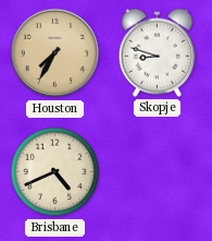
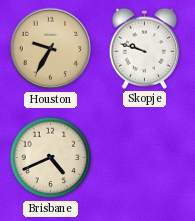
Houston: 7:35 -> 9:35
Skopje: 8:48 -> 9:48
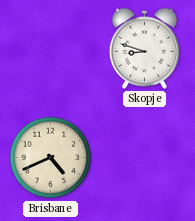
Houston: 9:35 -> none
Skopje: 9:48 -> 8:48
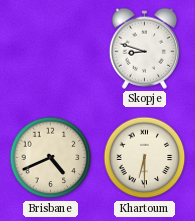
Khartoum: none -> 6:30
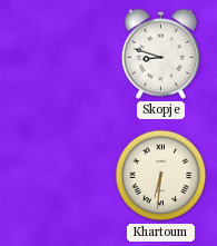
Brisbane: 4:41 -> none
Khartoum: 6:30 -> 6:31
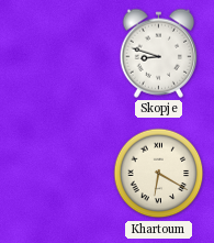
Khartoum: 6:31 -> 6:20
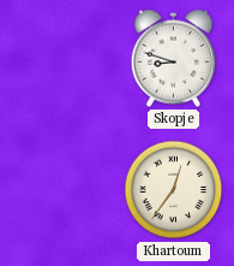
Khartoum: 6:20 -> 12:36
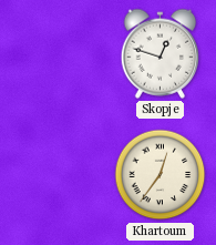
Skopje: 8:48 -> 12:48
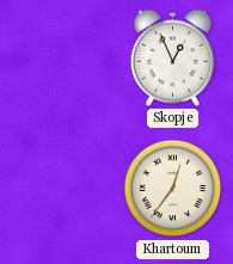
Skopje: 12:48 -> 12:56
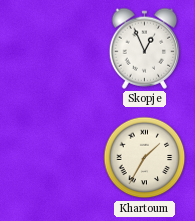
Khartoum: 12:36 -> 1:35
